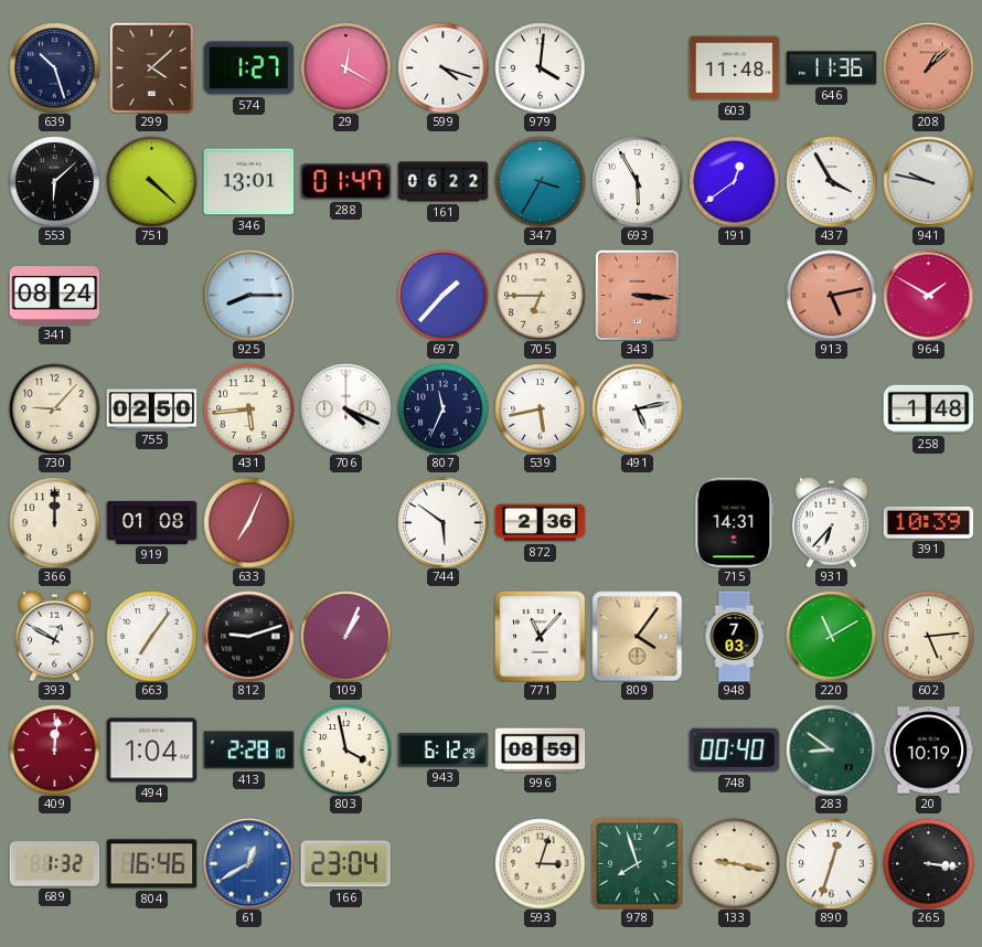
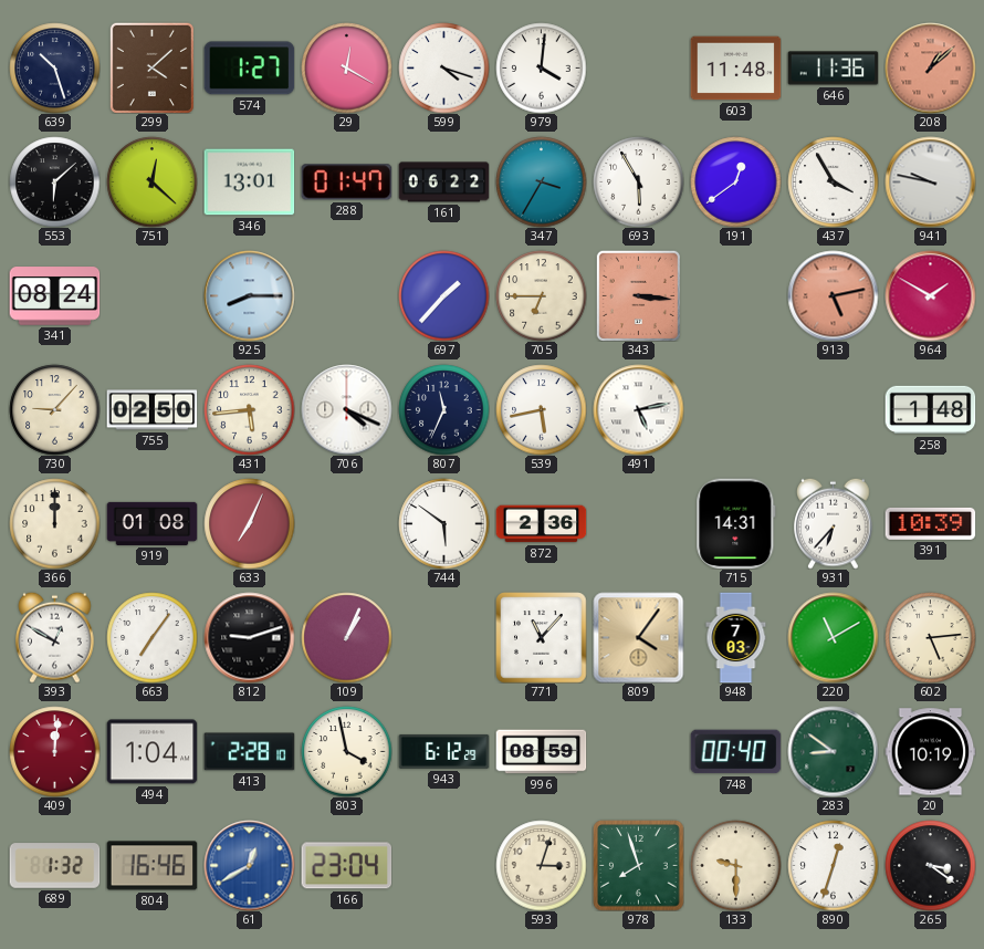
751: 4:22 -> 12:22
133: 9:17 -> 9:30
265: 3:16 -> 3:21
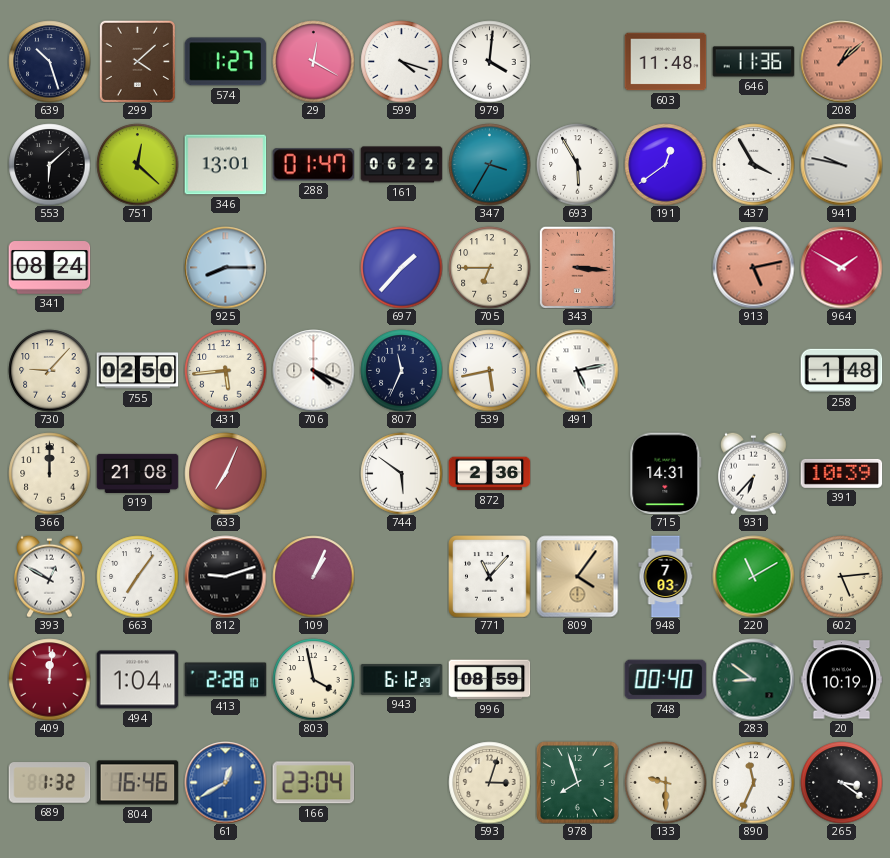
919: 01:08 -> 21:08
890: 12:33 -> 11:34
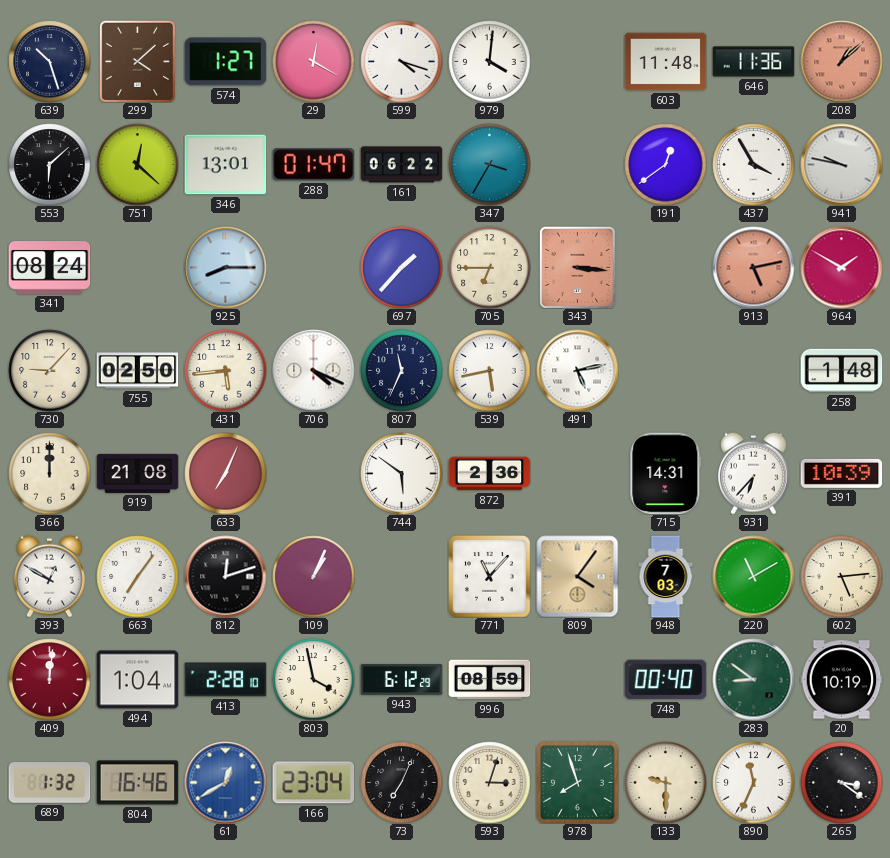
693: 5:55 -> none
812: 9:12 -> 12:12
73: none -> 7:04
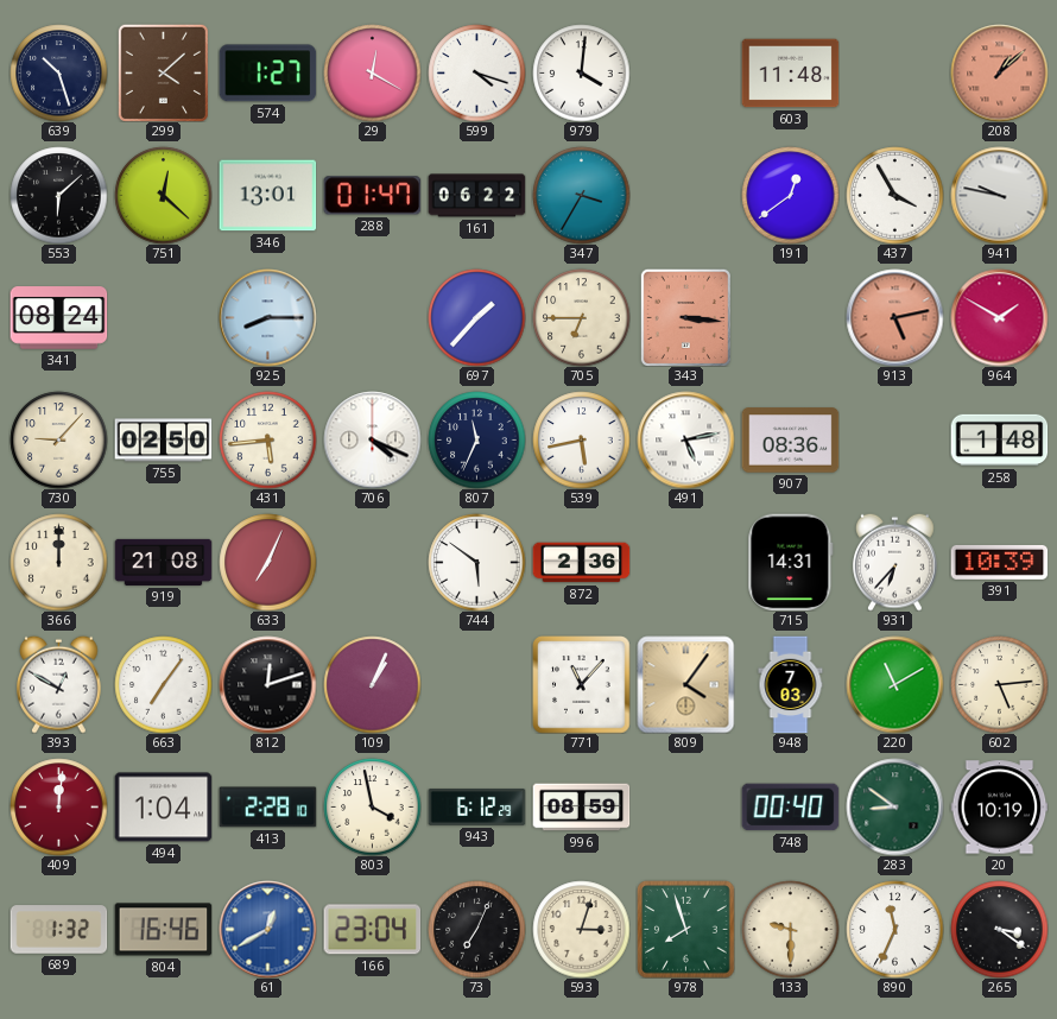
646: 11:36 -> none
907: none -> 08:36
